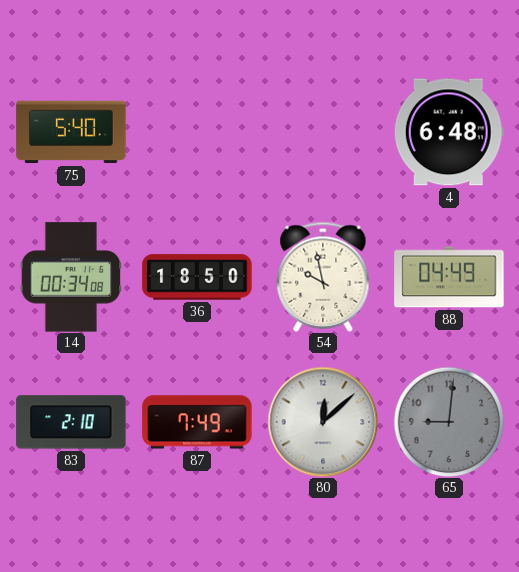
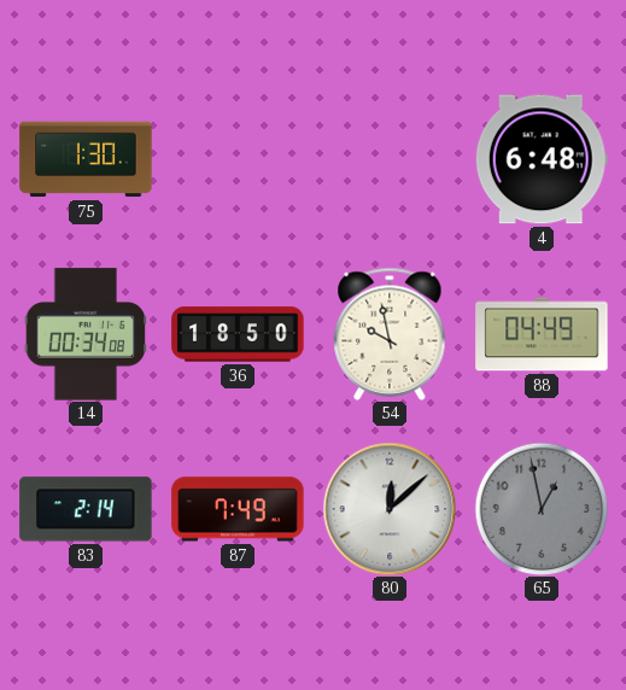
75: 5:40 -> 1:30
83: 2:10 -> 2:14
65: 9:01 -> 12:58
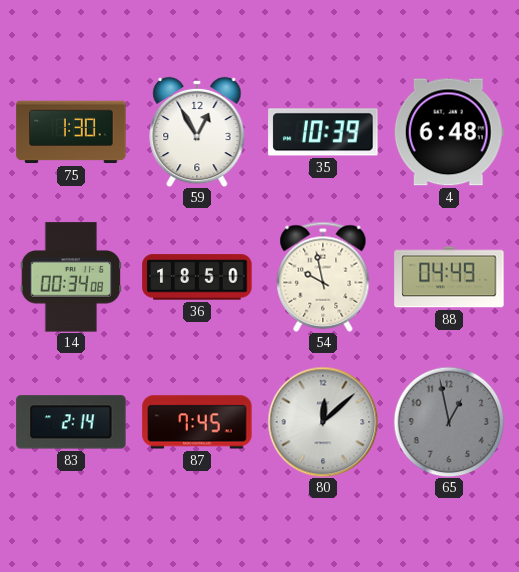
59: none -> 12:55
35: none -> 10:39
87: 7:49 -> 7:45
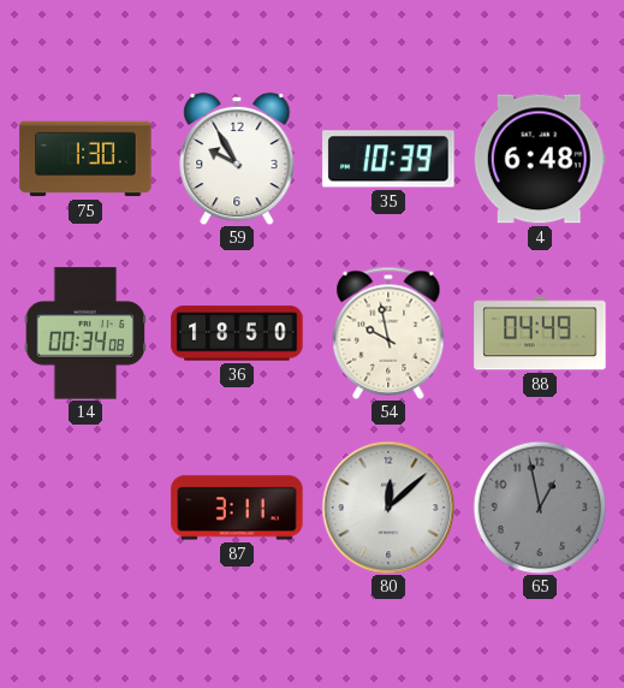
59: 12:55 -> 9:55
83: 2:14 -> none
87: 7:45 -> 3:11
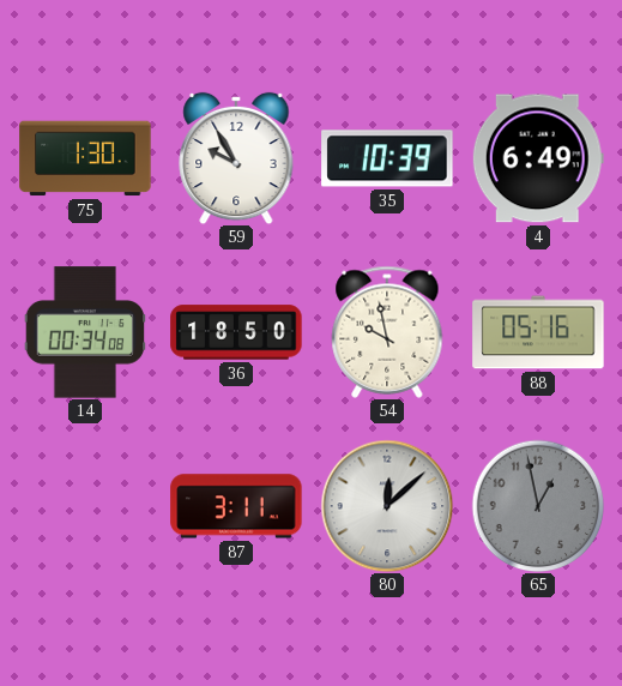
4: 6:48 -> 6:49
88: 04:49 -> 05:16
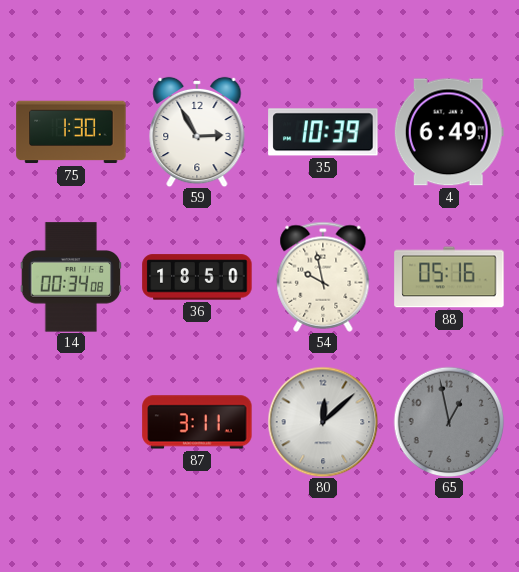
59: 9:55 -> 2:55
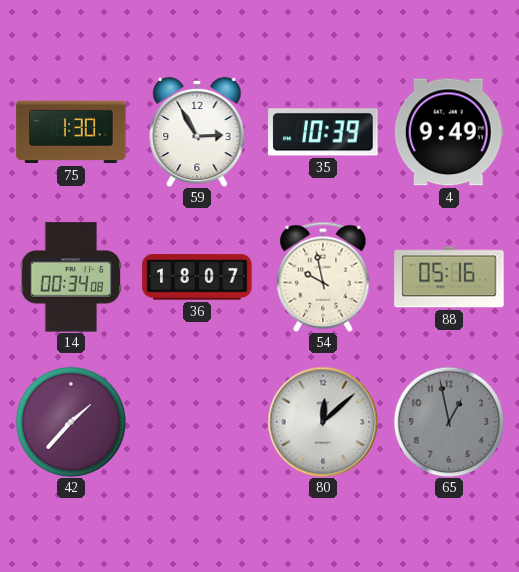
4: 6:49 -> 9:49
36: 18:50 -> 18:07
42: none -> 1:37
87: 3:11 -> none
